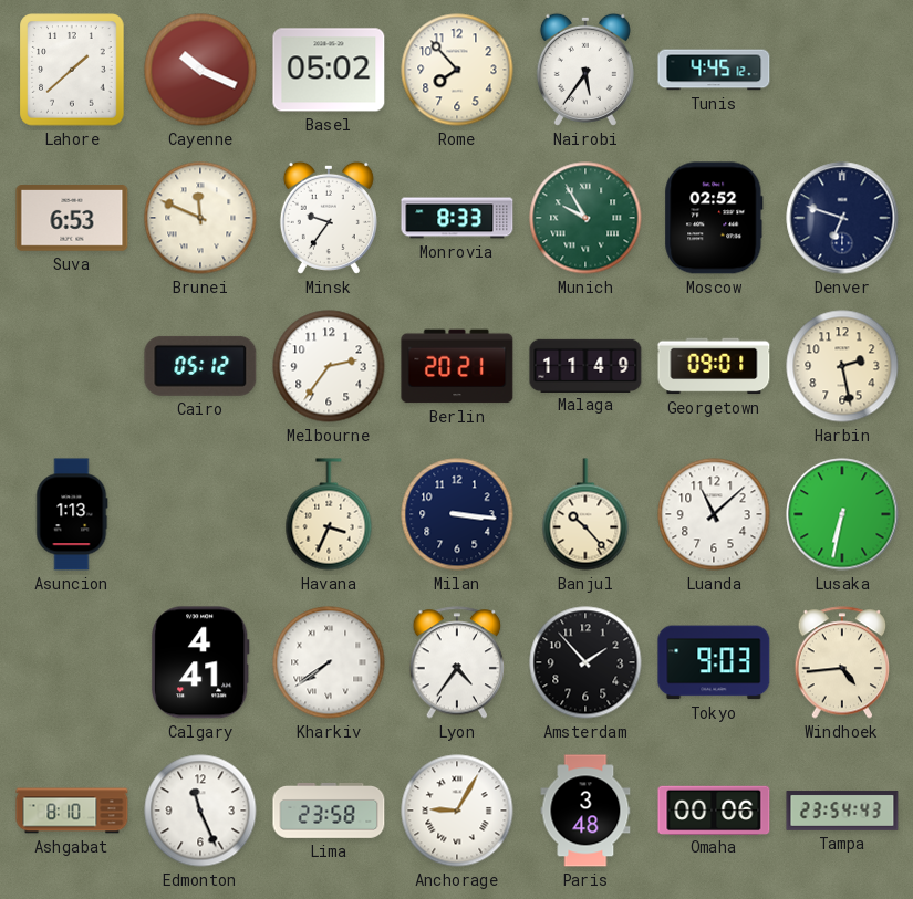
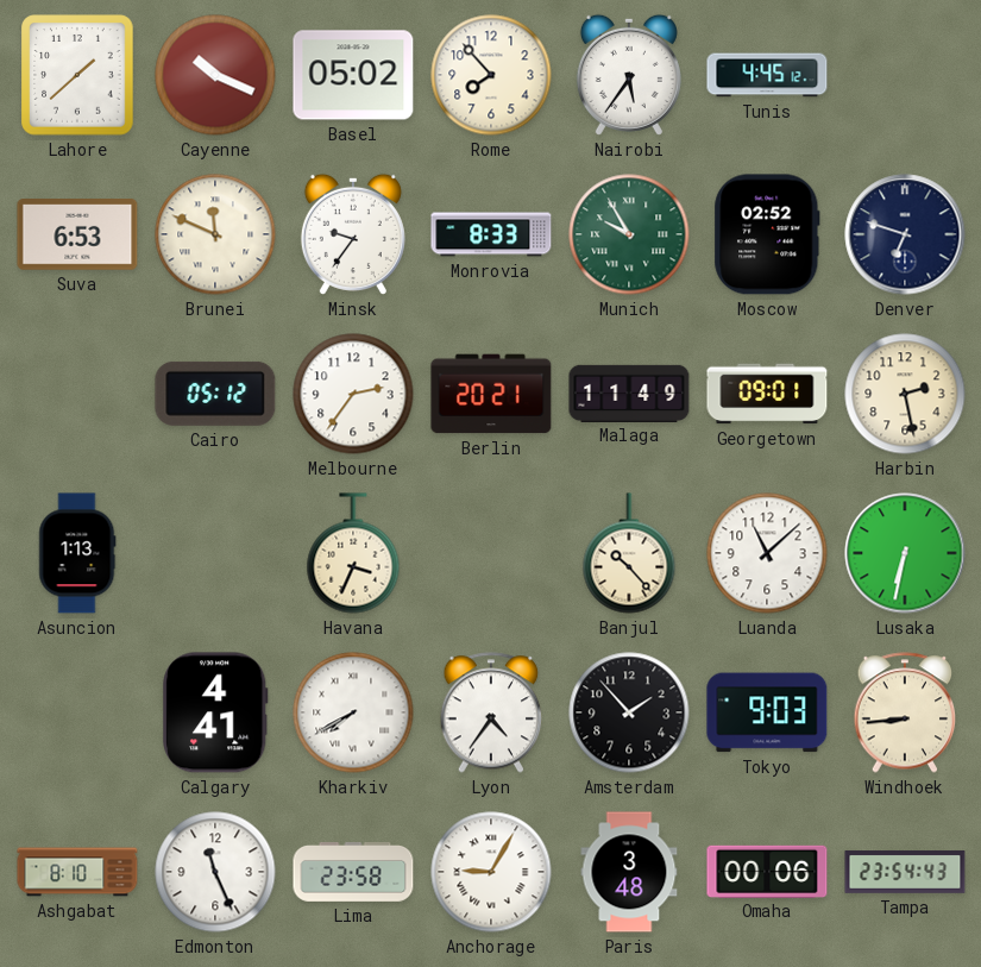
Milan: 3:16 -> none
Kharkiv: 7:39 -> 7:40
Windhoek: 4:44 -> 8:44
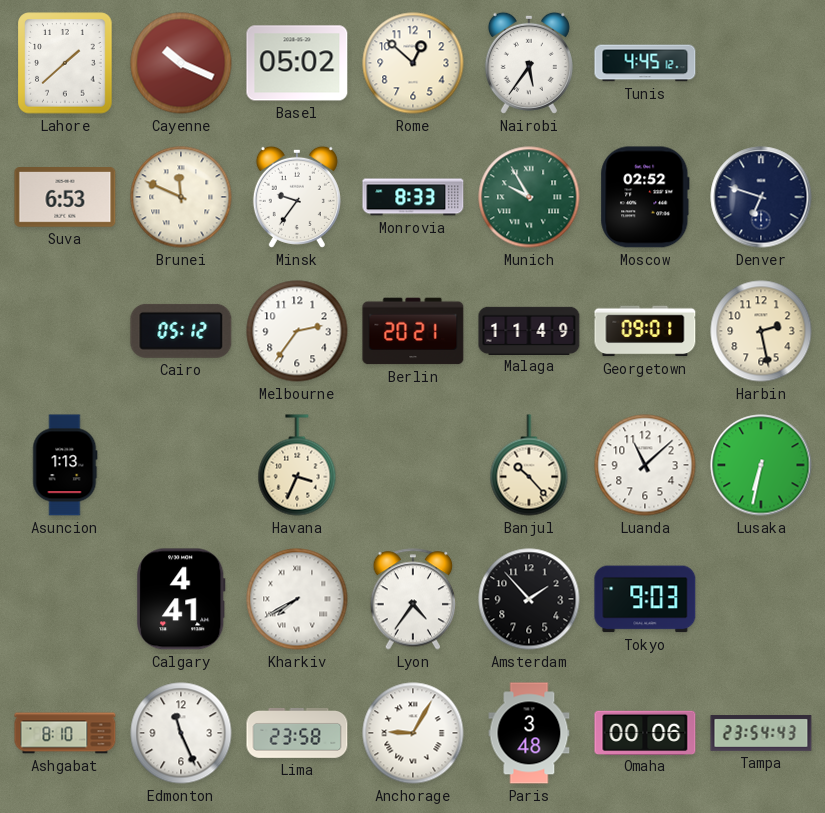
Rome: 7:53 -> 12:52
Windhoek: 8:44 -> none
